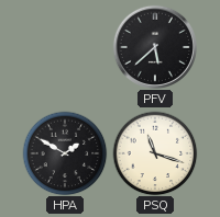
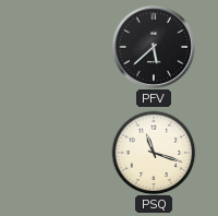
HPA: 1:50 -> none
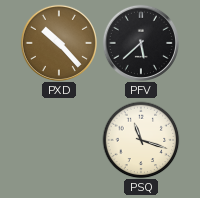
PXD: none -> 10:23
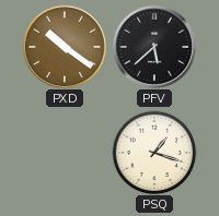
PXD: 10:23 -> 10:21
PSQ: 11:18 -> 1:18
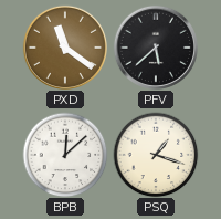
PXD: 10:21 -> 11:21
BPB: none -> 12:08
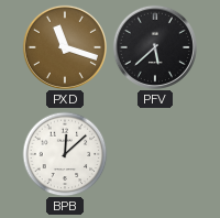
PXD: 11:21 -> 11:18
PSQ: 1:18 -> none
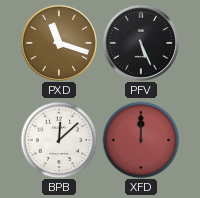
PFV: 5:38 -> 5:26
XFD: none -> 12:00
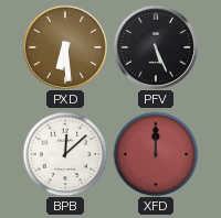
PXD: 11:18 -> 6:29
